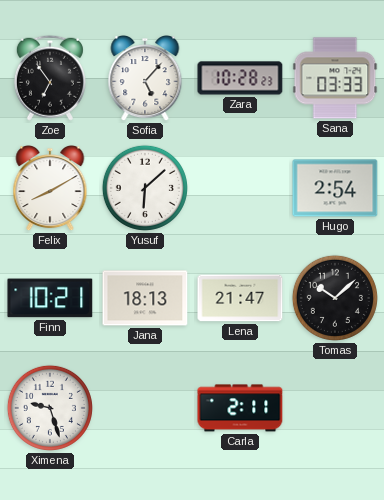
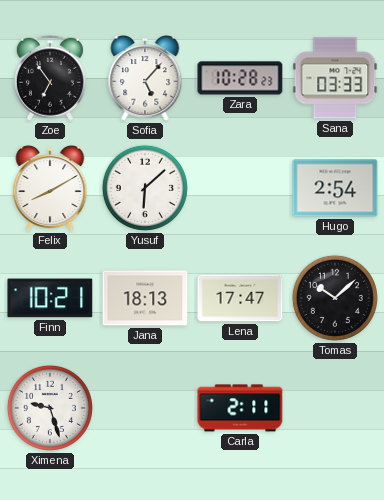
Lena: 21:47 -> 17:47
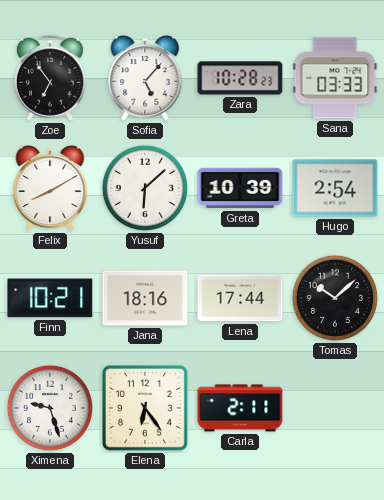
Greta: none -> 10:39
Jana: 18:13 -> 18:16
Lena: 17:47 -> 17:44
Elena: none -> 6:24
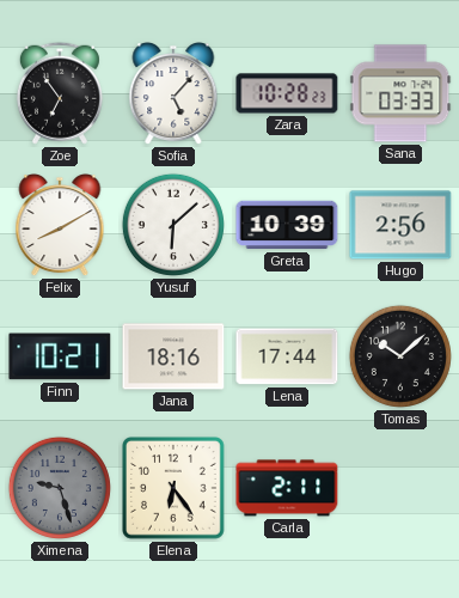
Hugo: 2:54 -> 2:56
Ximena dial: white -> grey
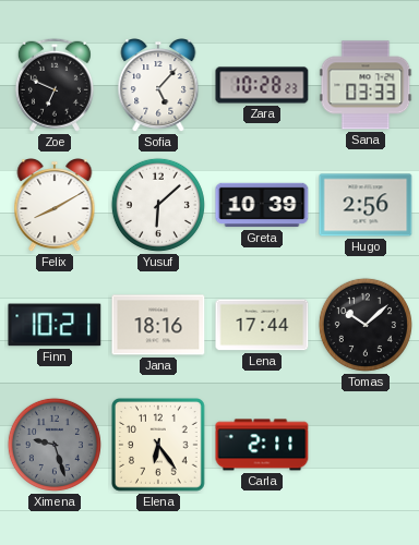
Zoe: 6:54 -> 6:49
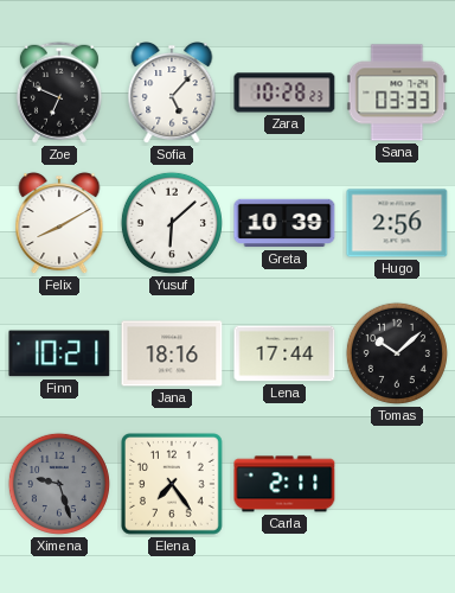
Elena: 6:24 -> 7:24
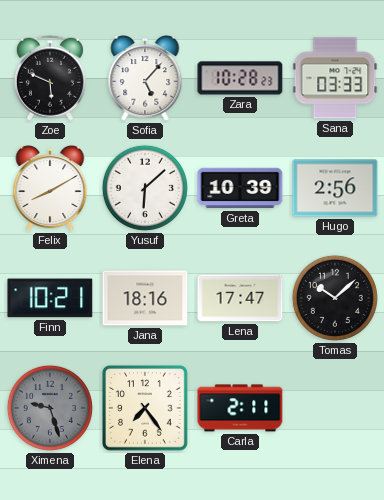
Zoe: 6:49 -> 5:49
Lena: 17:44 -> 17:47
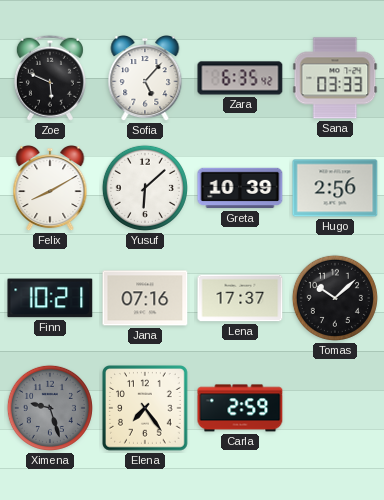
Zara: 10:28 -> 6:35
Jana: 18:16 -> 07:16
Lena: 17:47 -> 17:37
Carla: 2:11 -> 2:59
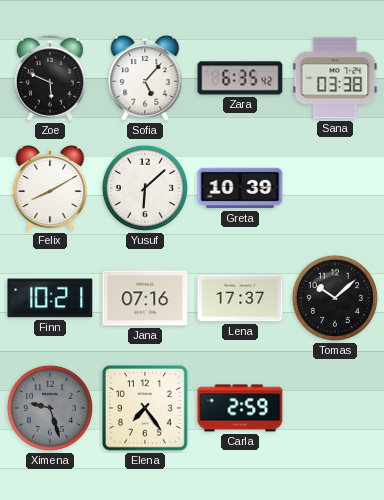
Sana: 03:33 -> 03:38
Hugo: 2:56 -> none
